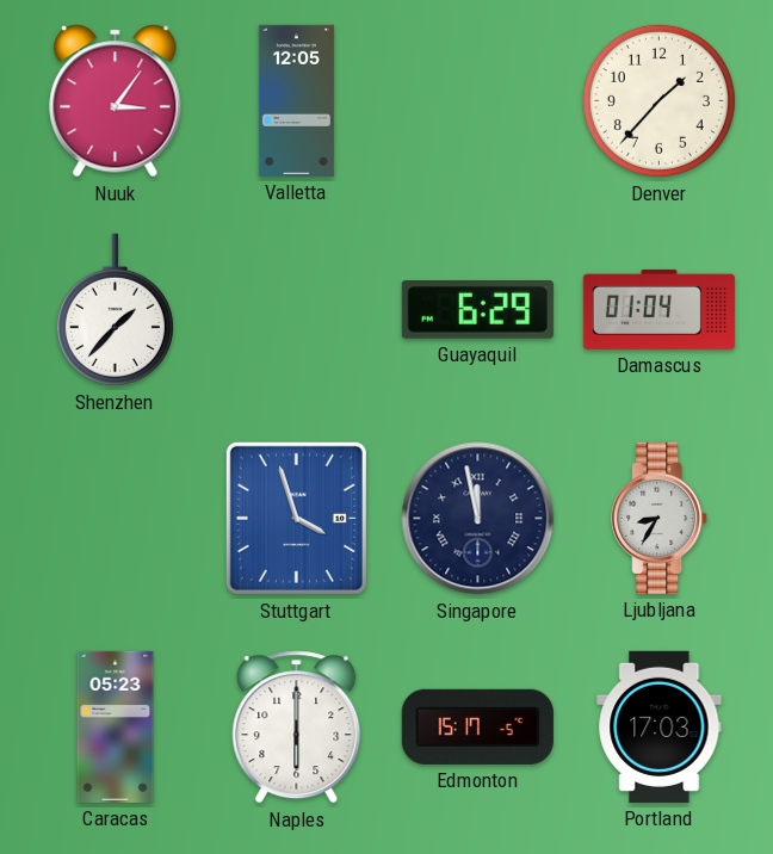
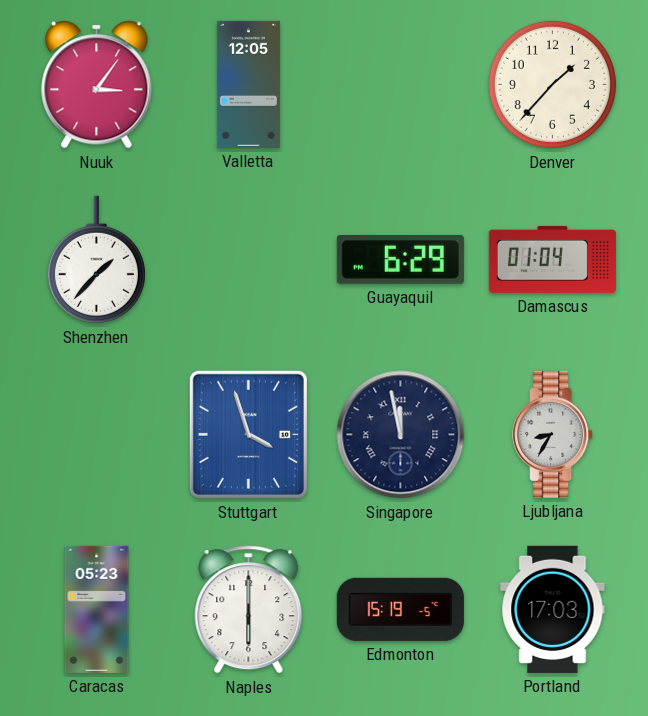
Edmonton: 15:17 -> 15:19
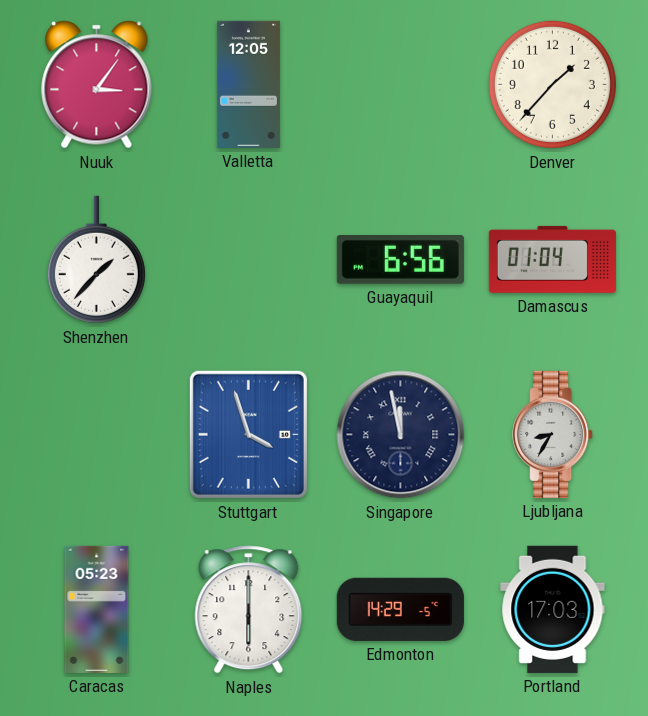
Guayaquil: 6:29 -> 6:56
Edmonton: 15:19 -> 14:29
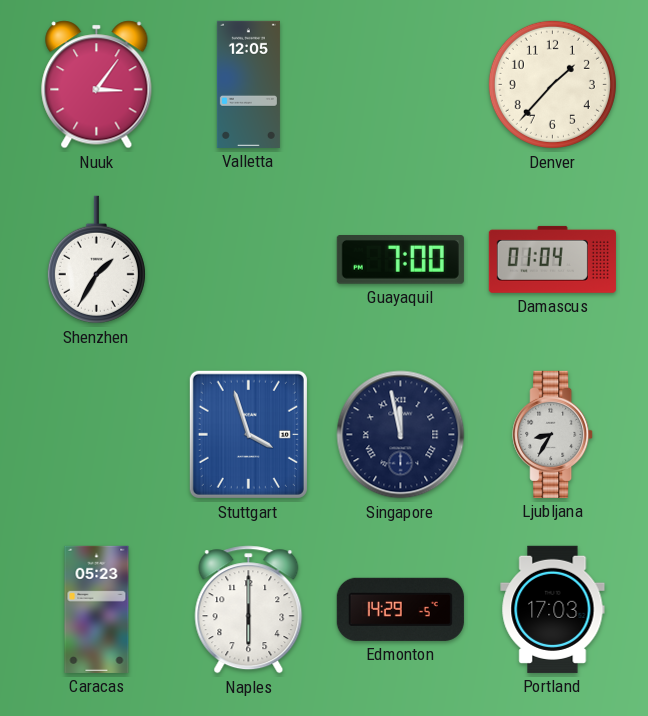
Shenzhen: 1:37 -> 1:35
Guayaquil: 6:56 -> 7:00
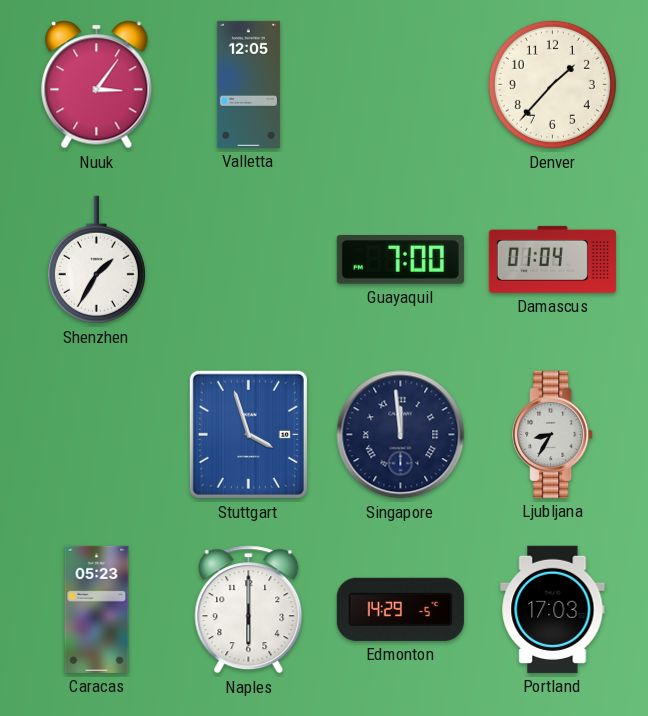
Singapore: 11:58 -> 11:59
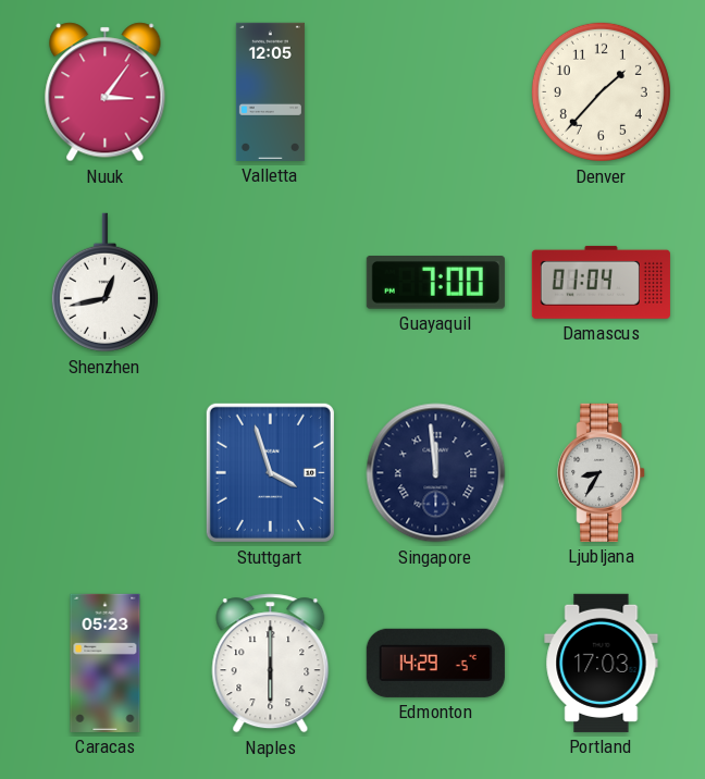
Shenzhen: 1:35 -> 12:43
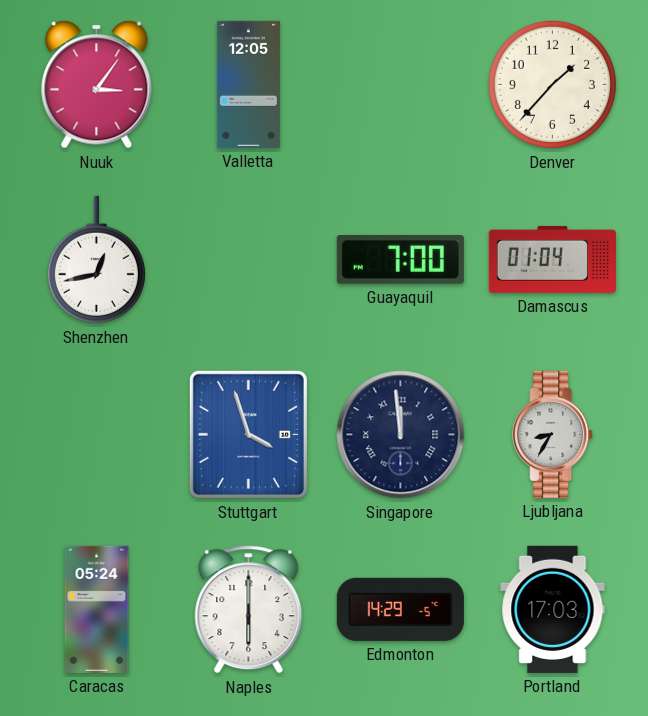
Caracas: 05:23 -> 05:24
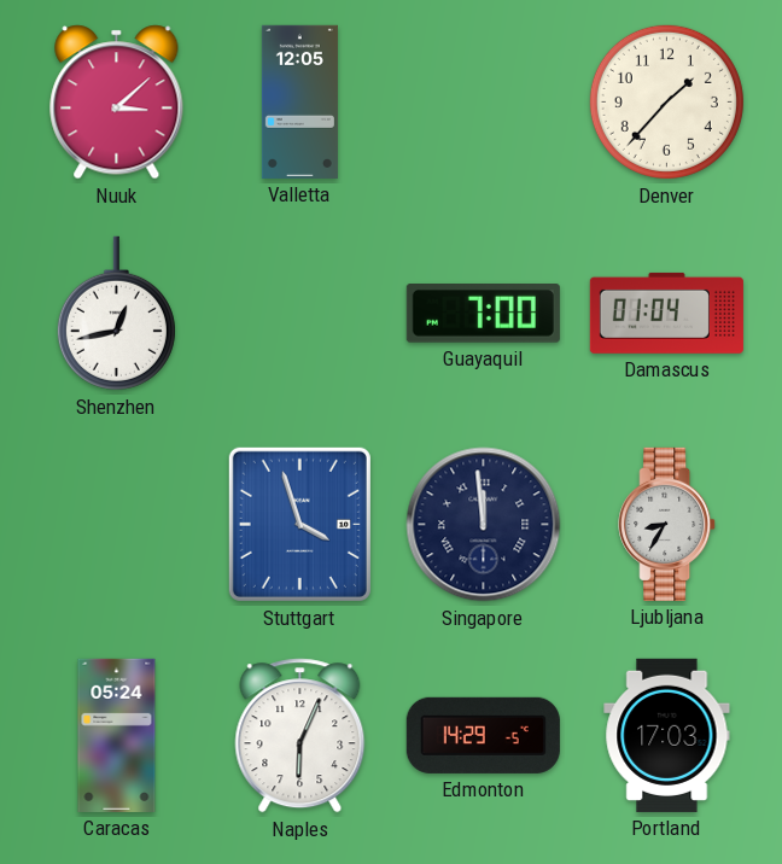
Nuuk: 3:06 -> 3:08
Naples: 6:00 -> 6:04
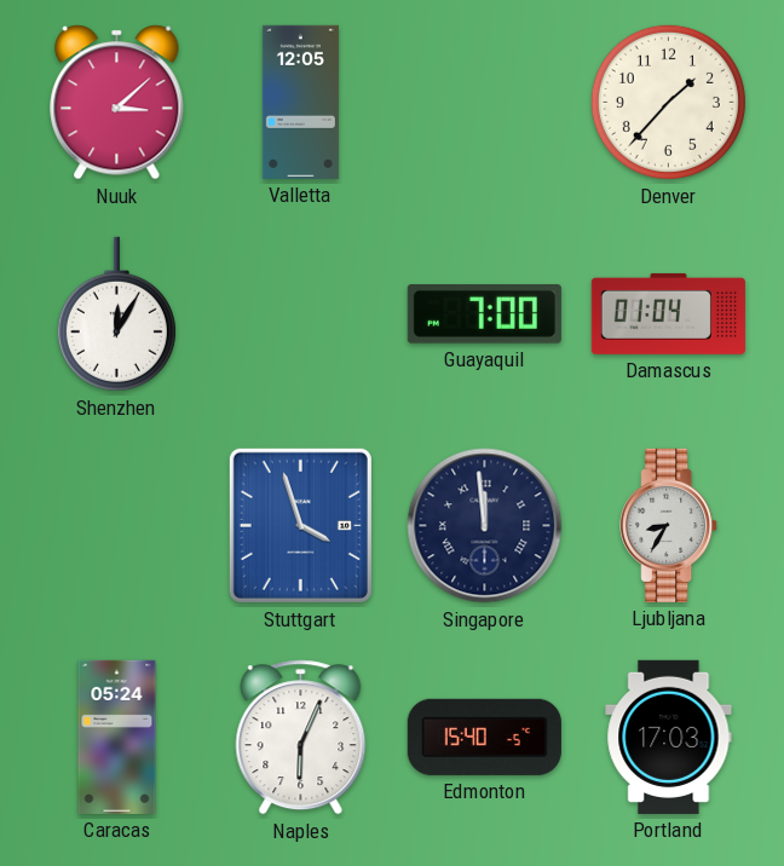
Shenzhen: 12:43 -> 12:05
Edmonton: 14:29 -> 15:40
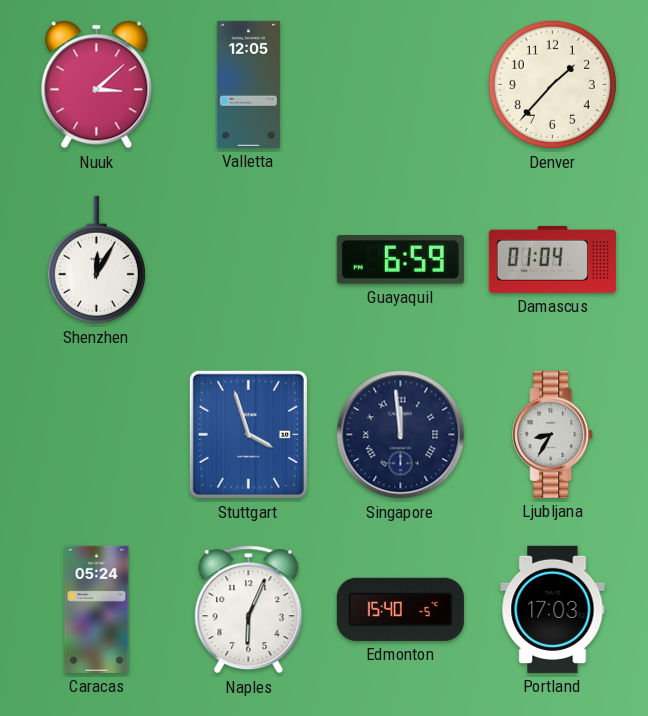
Guayaquil: 7:00 -> 6:59
